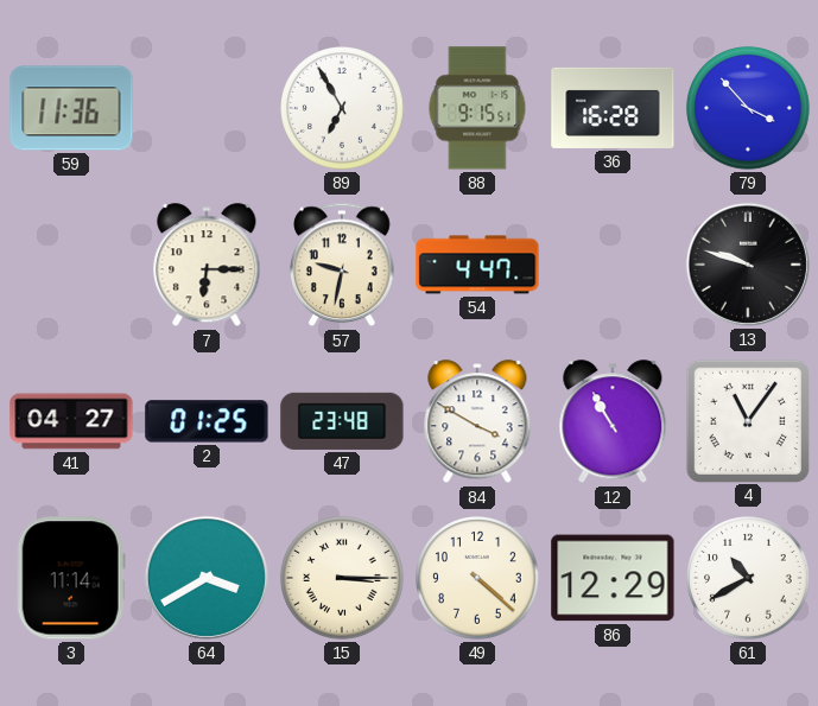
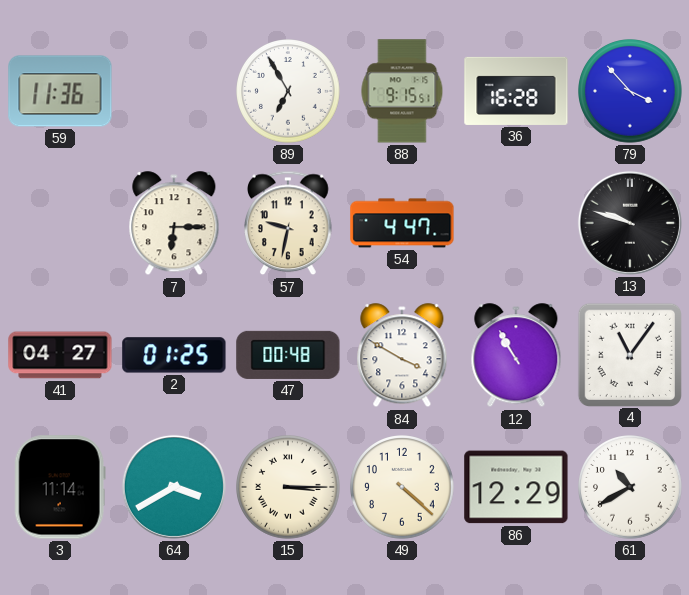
47: 23:48 -> 00:48
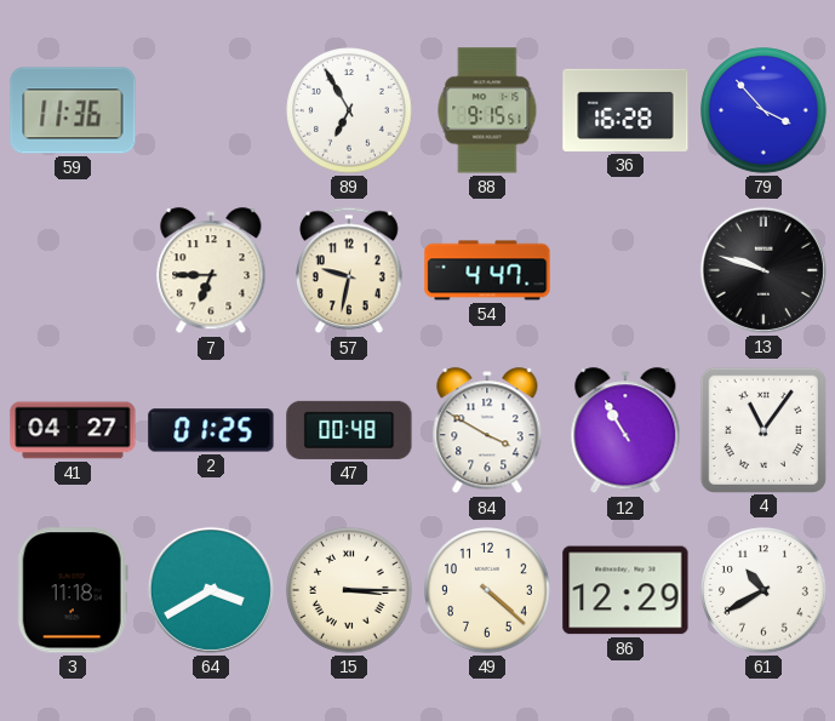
7: 6:15 -> 6:45
3: 11:14 -> 11:18
